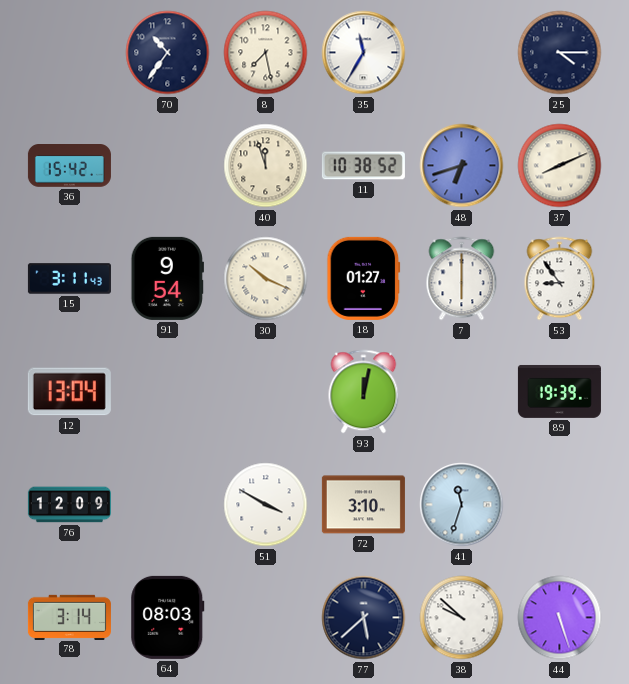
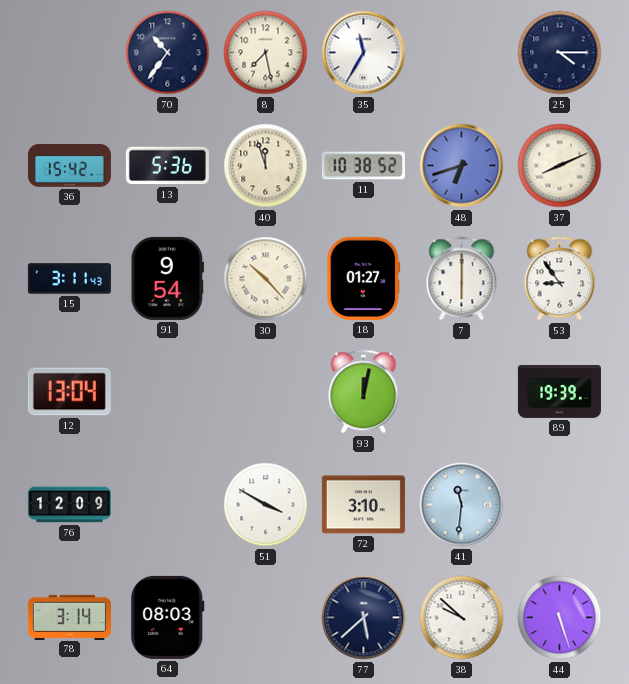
13: none -> 5:36
30: 10:19 -> 10:23
41: 11:33 -> 11:31
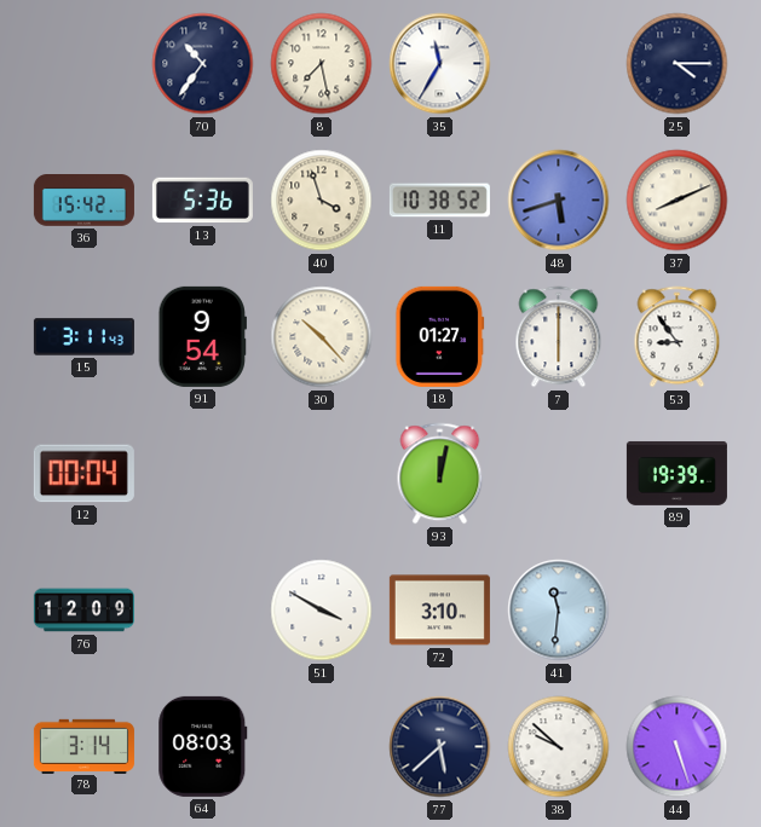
40: 11:57 -> 3:57
48: 6:42 -> 5:42
12: 13:04 -> 00:04
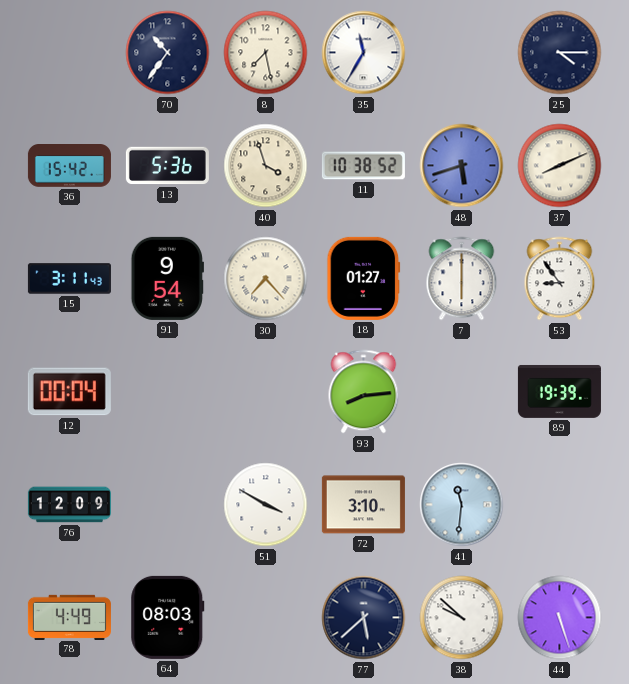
30: 10:23 -> 7:23
93: 12:02 -> 8:14
78: 3:14 -> 4:49
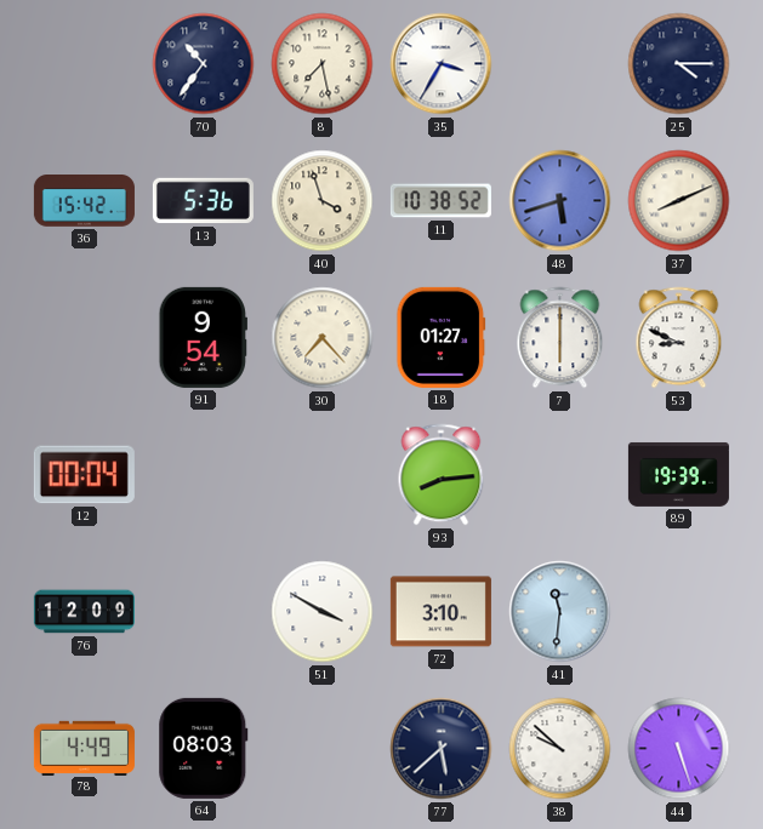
35: 11:35 -> 3:35
15: 3:11 -> none
53: 8:54 -> 8:49
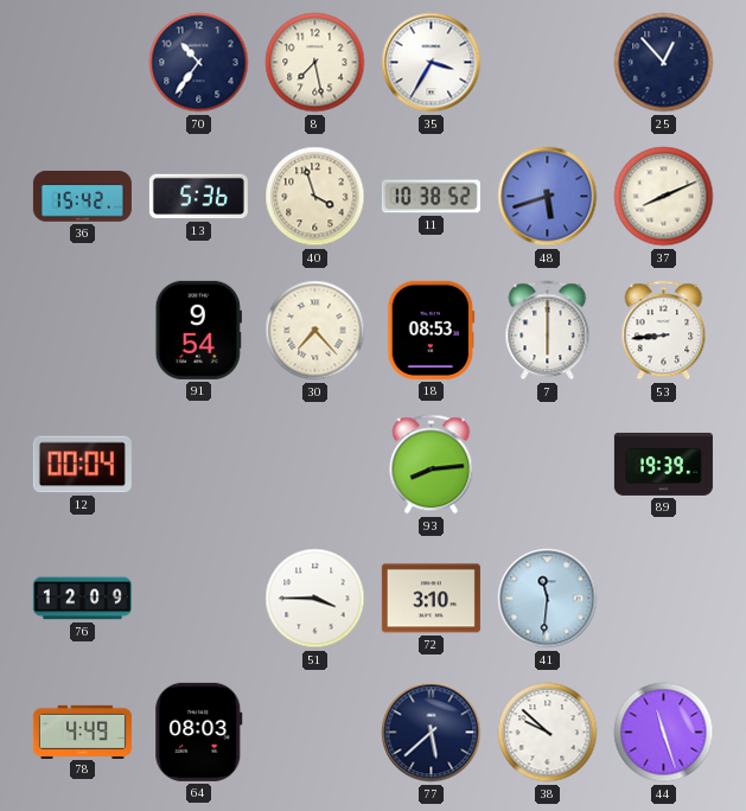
25: 4:15 -> 12:53
18: 01:27 -> 08:53
53: 8:49 -> 8:44
51: 3:50 -> 3:45
44: 5:27 -> 11:27
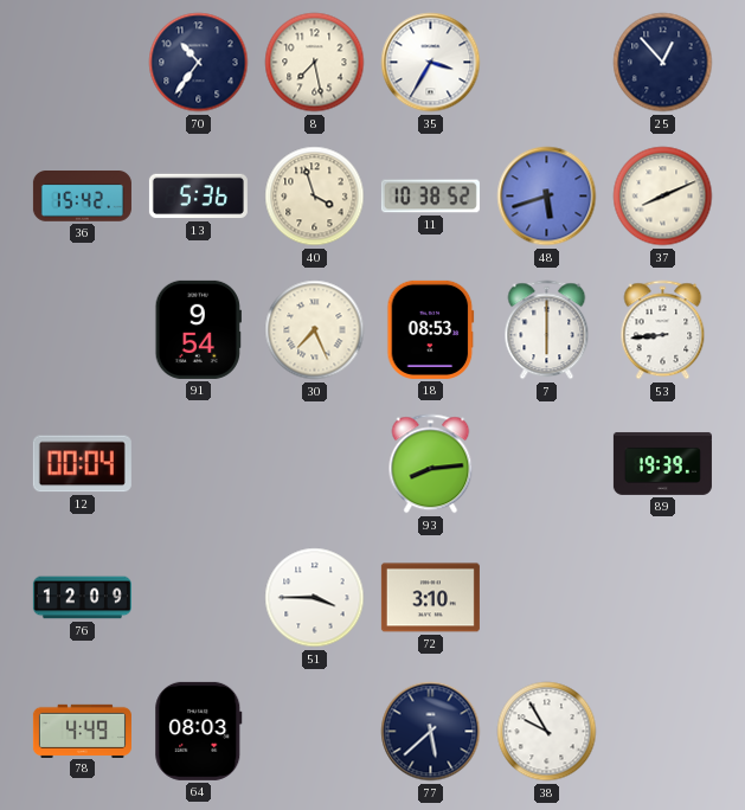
30: 7:23 -> 7:26
41: 11:31 -> none
38: 9:52 -> 9:55
44: 11:27 -> none
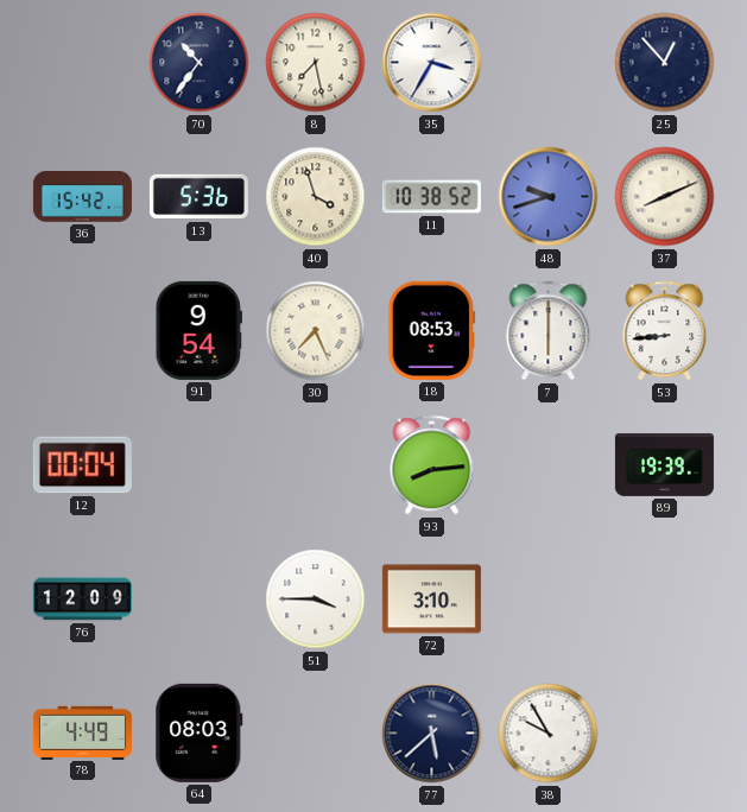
48: 5:42 -> 9:42
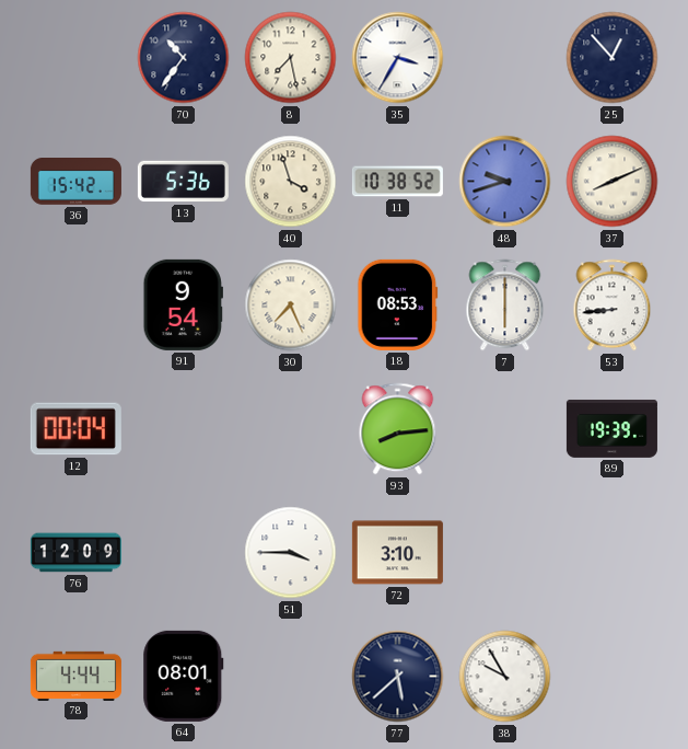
78: 4:49 -> 4:44
64: 08:03 -> 08:01
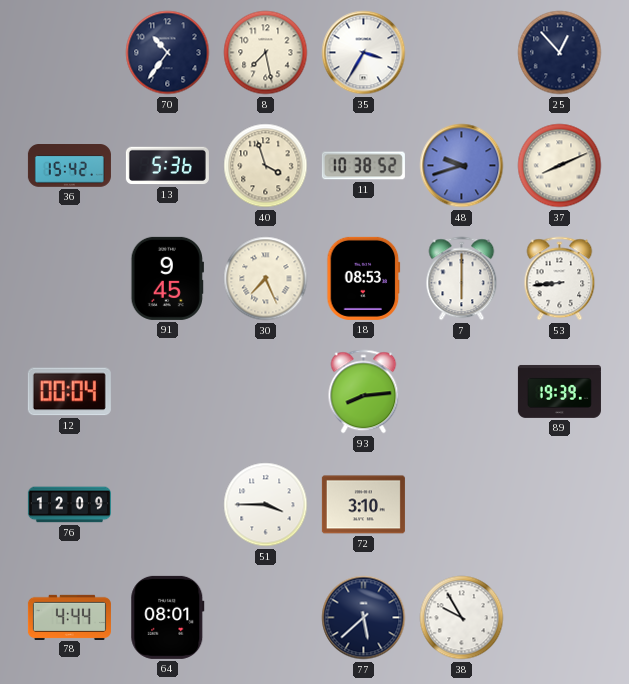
91: 9:54 -> 9:45
